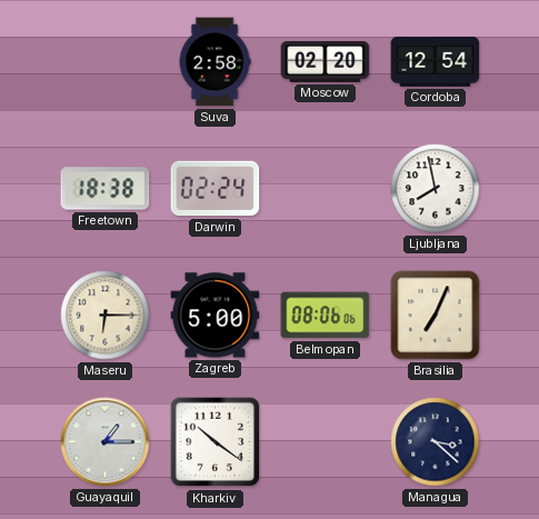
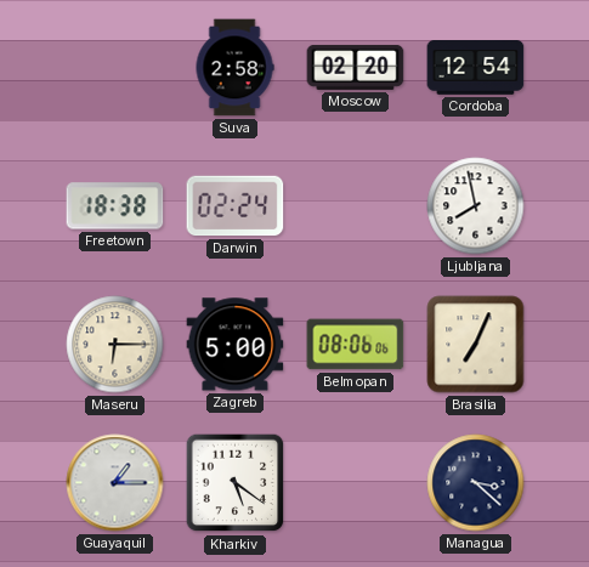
Kharkiv: 10:21 -> 5:21
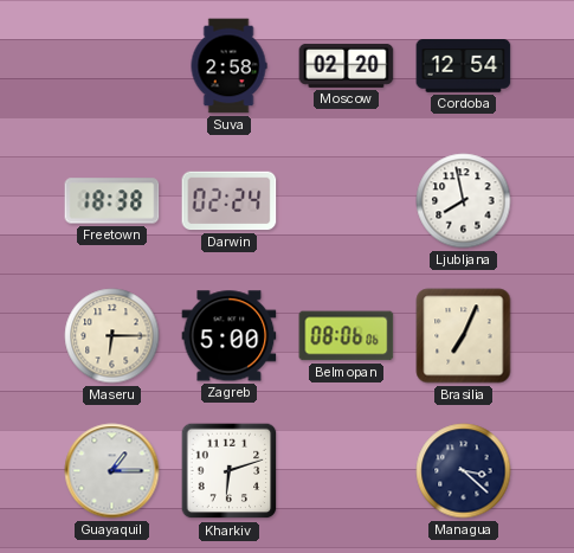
Kharkiv: 5:21 -> 6:12
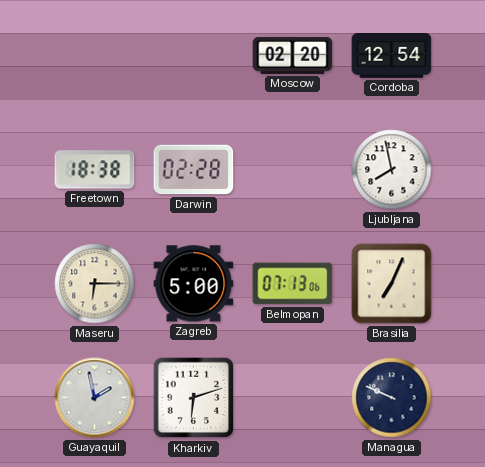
Suva: 2:58 -> none
Darwin: 02:24 -> 02:28
Belmopan: 08:06 -> 07:13
Guayaquil: 1:15 -> 1:58
Managua: 3:22 -> 9:49
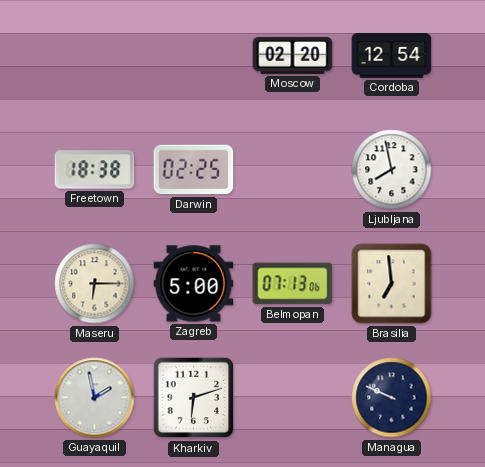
Darwin: 02:28 -> 02:25
Brasilia: 7:04 -> 6:59
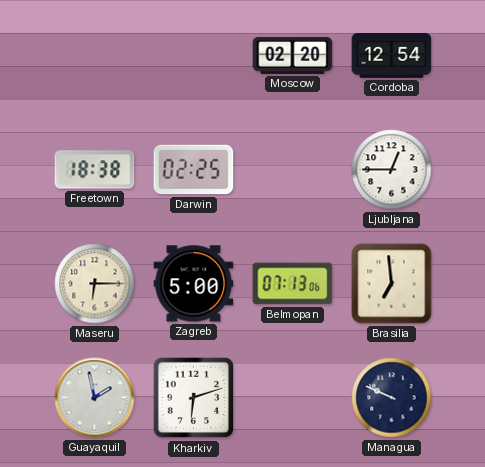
Ljubljana: 7:58 -> 12:45
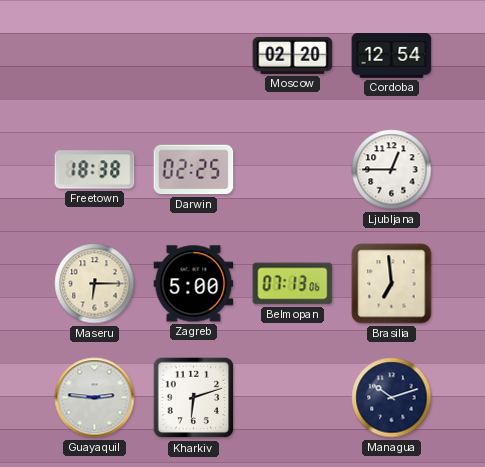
Guayaquil: 1:58 -> 2:46
Managua: 9:49 -> 10:12
